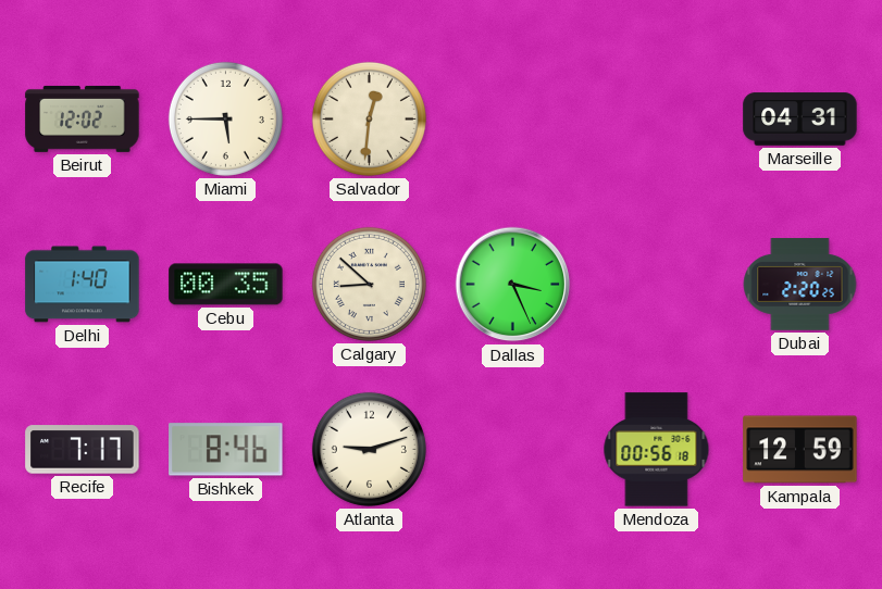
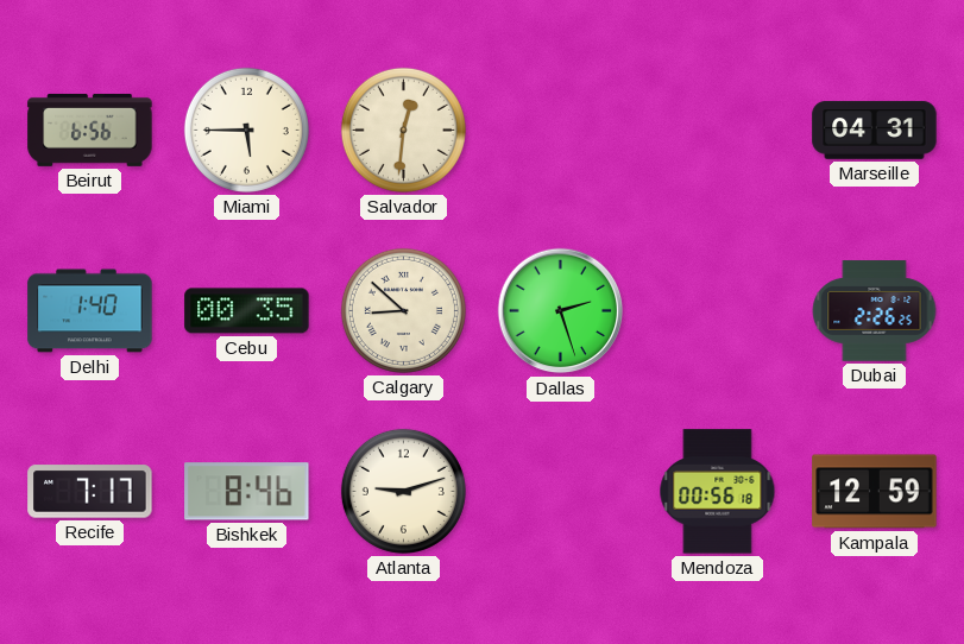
Beirut: 12:02 -> 6:56
Dallas: 3:26 -> 2:27
Dubai: 2:20 -> 2:26
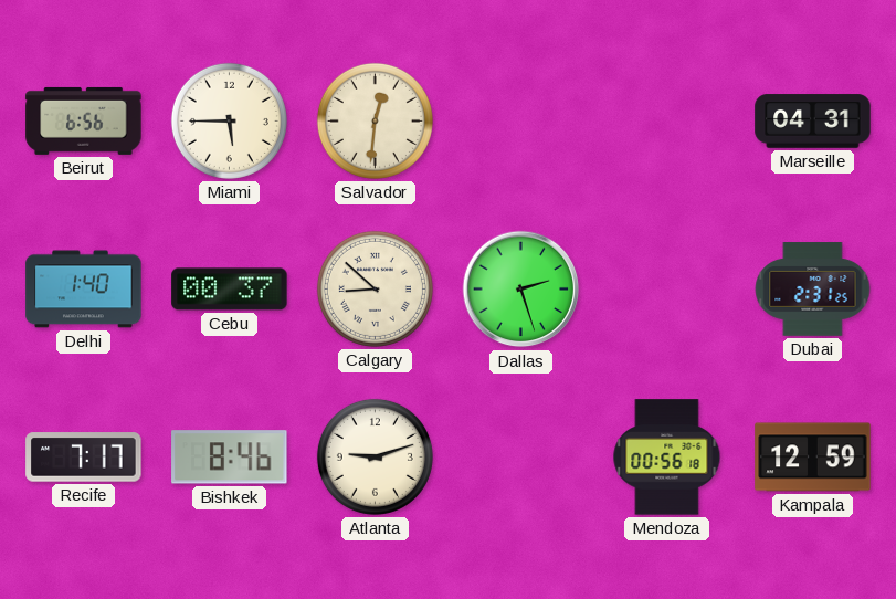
Cebu: 00:35 -> 00:37
Dubai: 2:26 -> 2:31
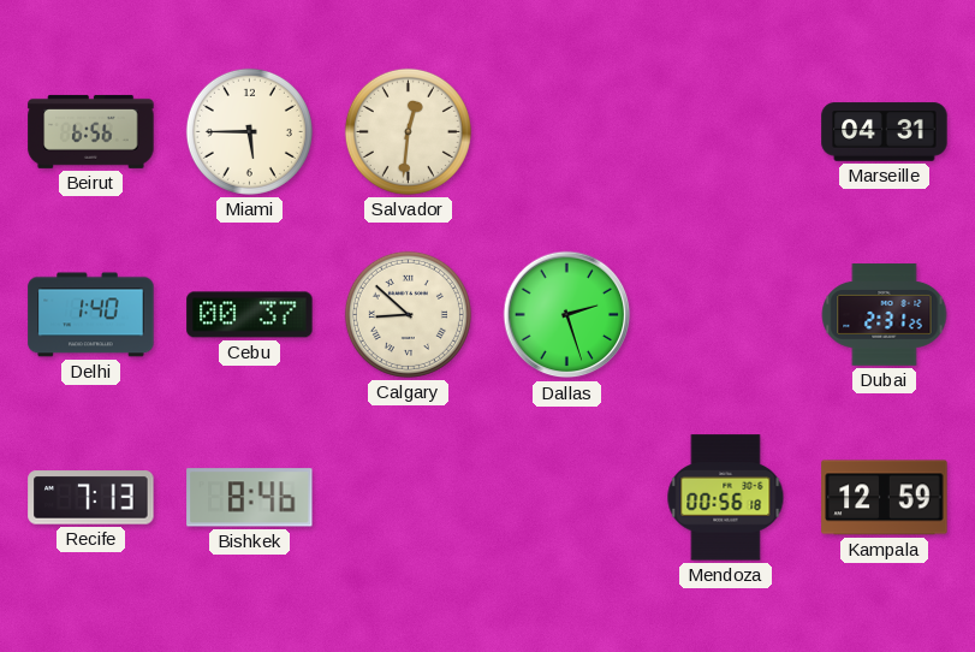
Recife: 7:17 -> 7:13
Atlanta: 9:12 -> none
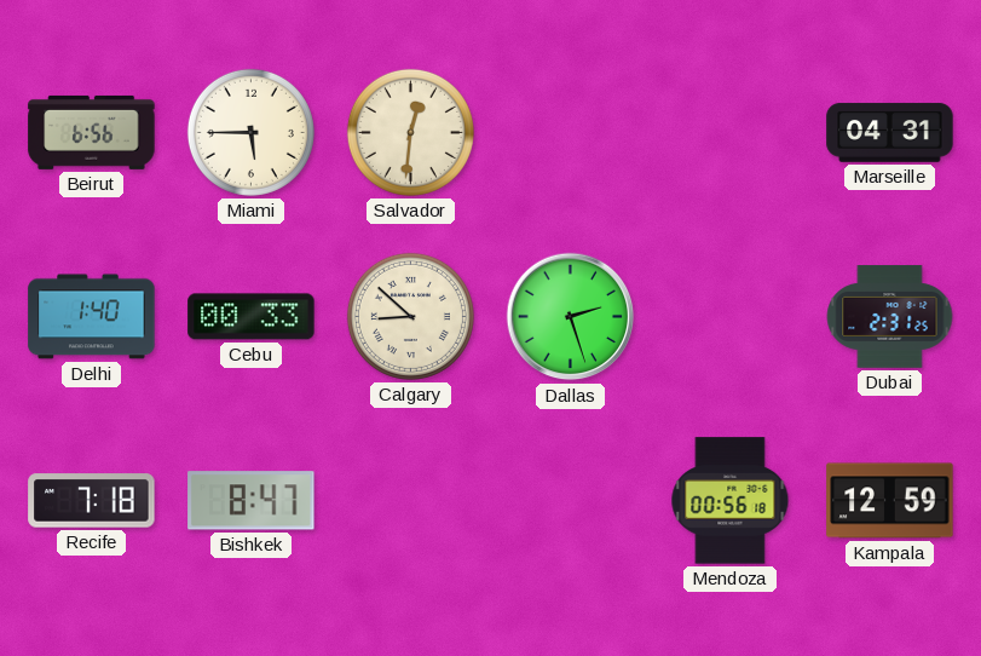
Cebu: 00:37 -> 00:33
Recife: 7:13 -> 7:18
Bishkek: 8:46 -> 8:47
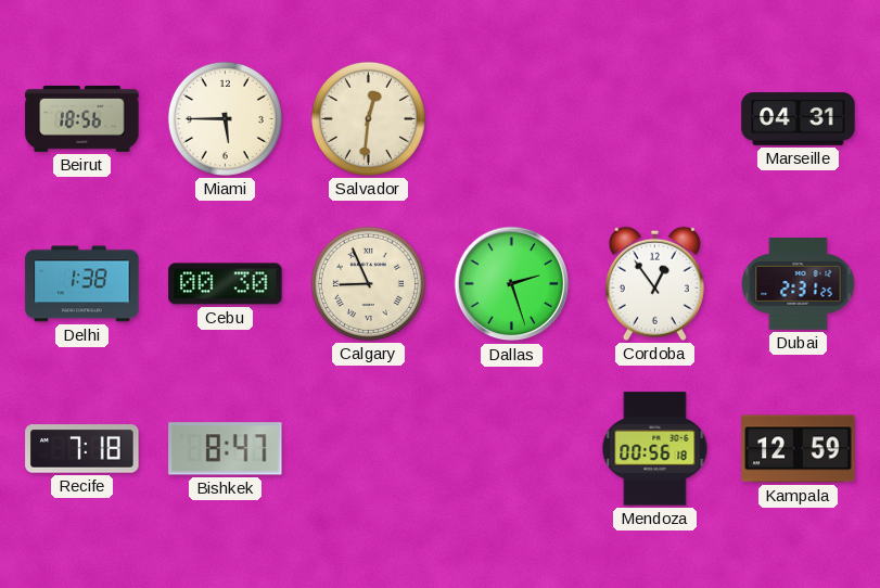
Beirut: 6:56 -> 18:56
Delhi: 1:40 -> 1:38
Cebu: 00:33 -> 00:30
Calgary: 8:52 -> 8:56
Cordoba: none -> 12:54
